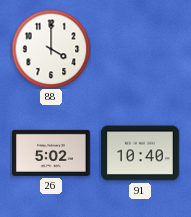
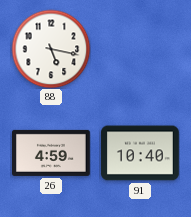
88: 4:00 -> 5:17
26: 5:02 -> 4:59
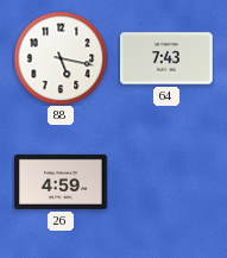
64: none -> 7:43
91: 10:40 -> none
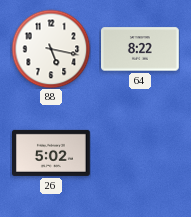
64: 7:43 -> 8:22
26: 4:59 -> 5:02
